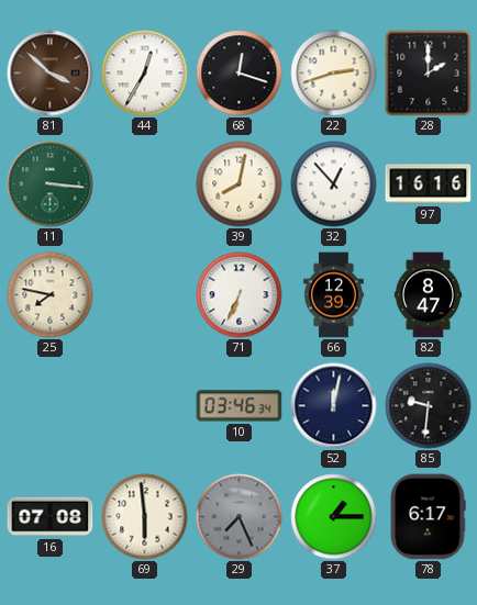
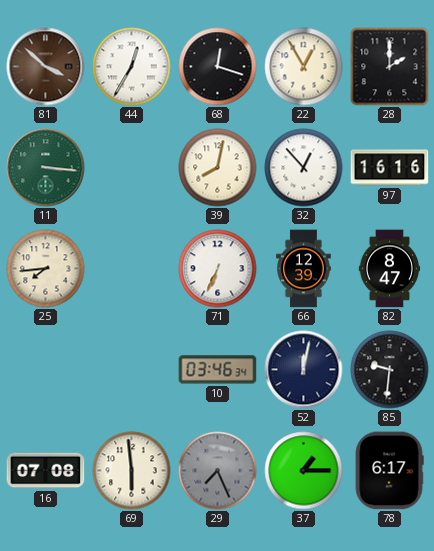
22: 2:42 -> 12:55
25: 7:47 -> 7:44
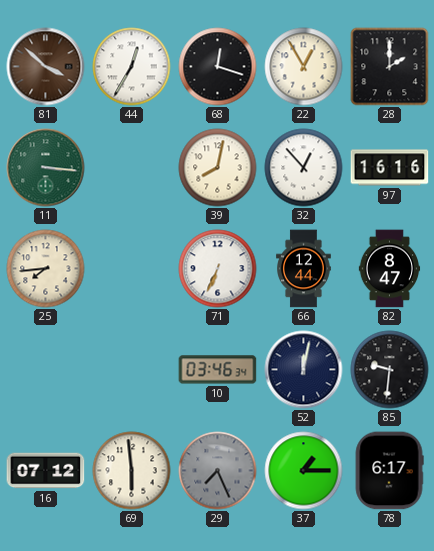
66: 12:39 -> 12:44
16: 07:08 -> 07:12
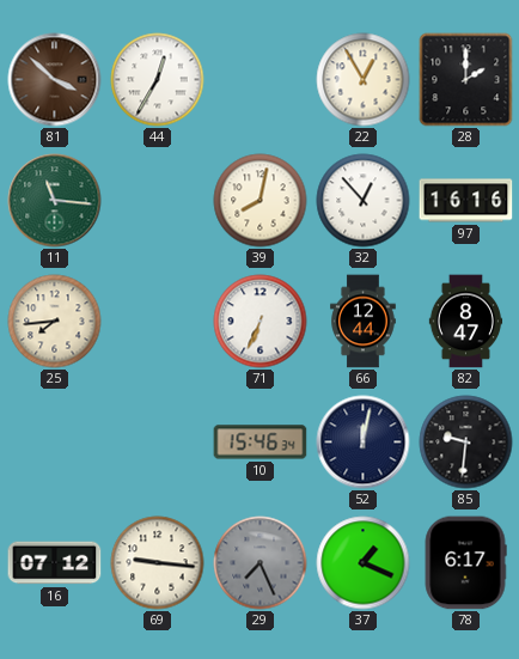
68: 12:18 -> none
11: 3:16 -> 11:16
10: 03:46 -> 15:46
69: 5:59 -> 9:16
37: 1:15 -> 1:19
